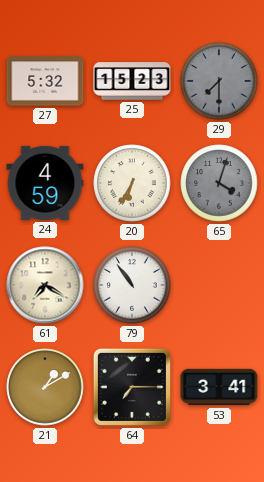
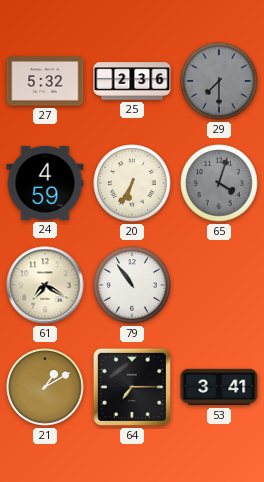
25: 15:23 -> 2:36
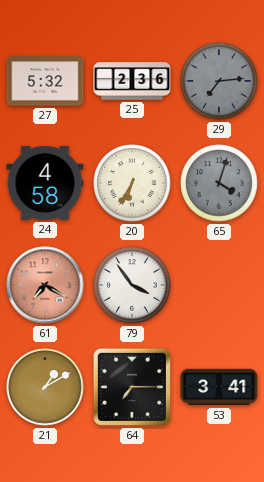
29: 7:30 -> 7:14
24: 4:59 -> 4:58
61 dial: cream -> salmon
79: 10:54 -> 3:54
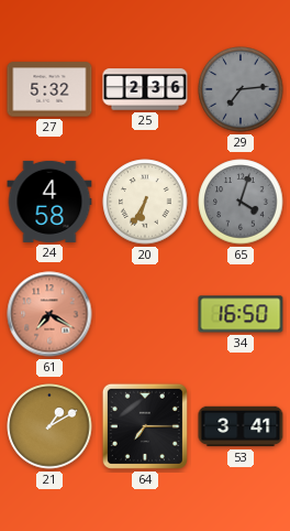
79: 3:54 -> none
34: none -> 16:50
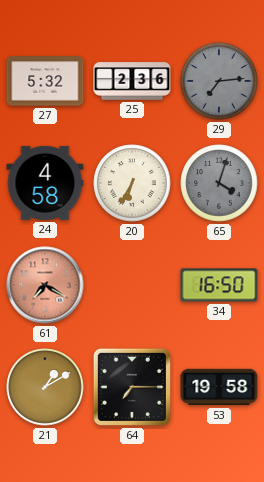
53: 3:41 -> 19:58
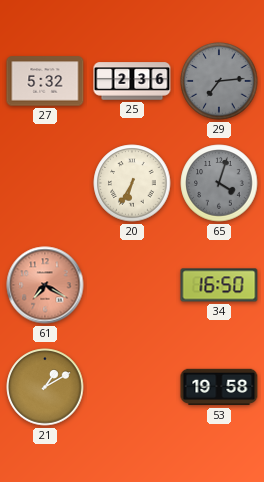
24: 4:58 -> none
64: 7:15 -> none
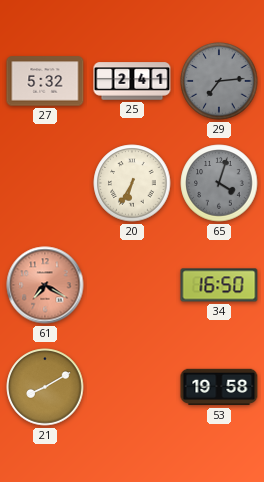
25: 2:36 -> 2:41
21: 1:10 -> 8:10
